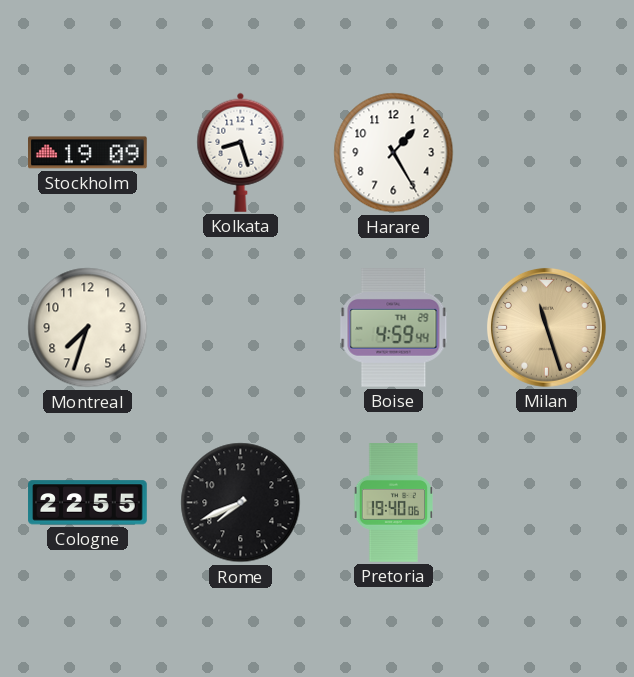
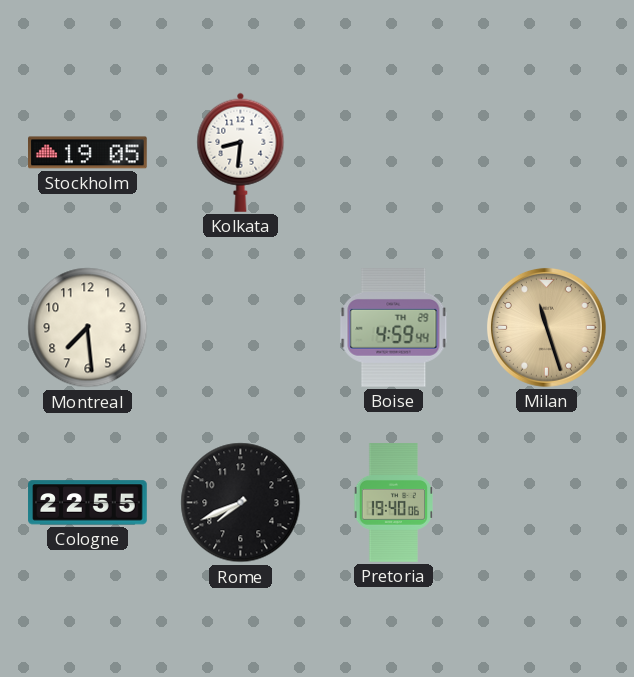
Stockholm: 19:09 -> 19:05
Kolkata: 8:27 -> 8:31
Harare: 1:25 -> none
Montreal: 7:33 -> 7:29
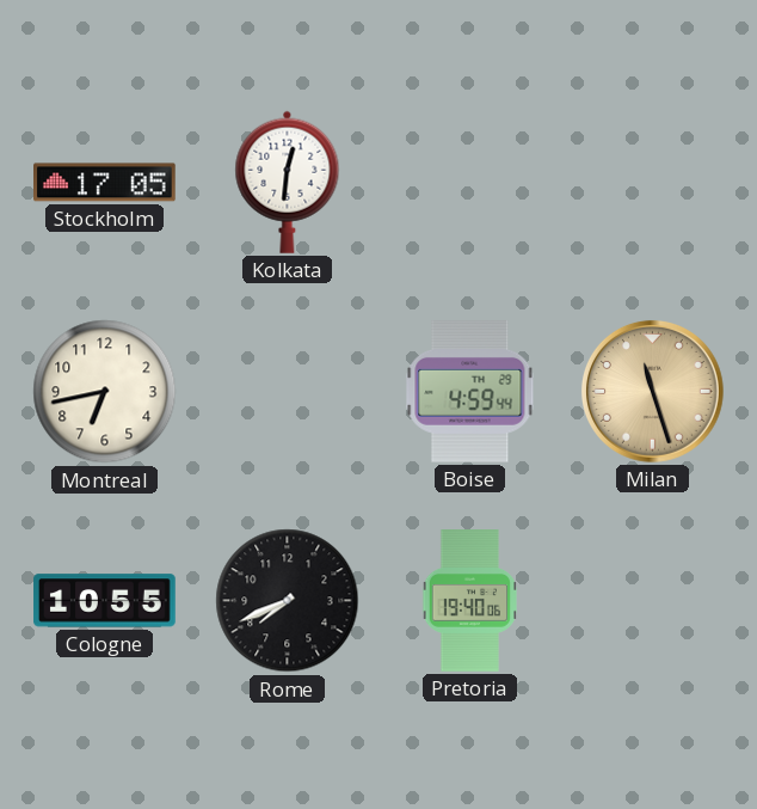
Stockholm: 19:05 -> 17:05
Kolkata: 8:31 -> 12:31
Montreal: 7:29 -> 6:43
Cologne: 22:55 -> 10:55
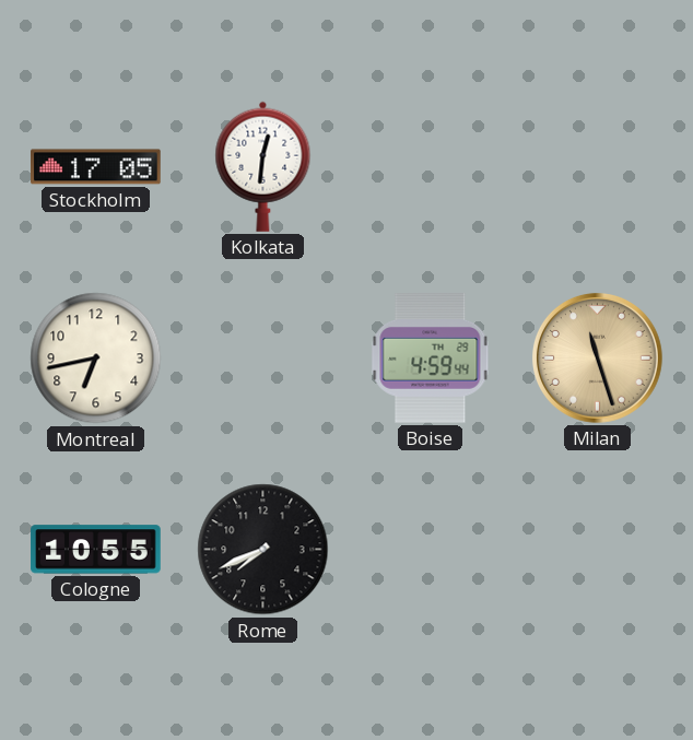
Pretoria: 19:40 -> none
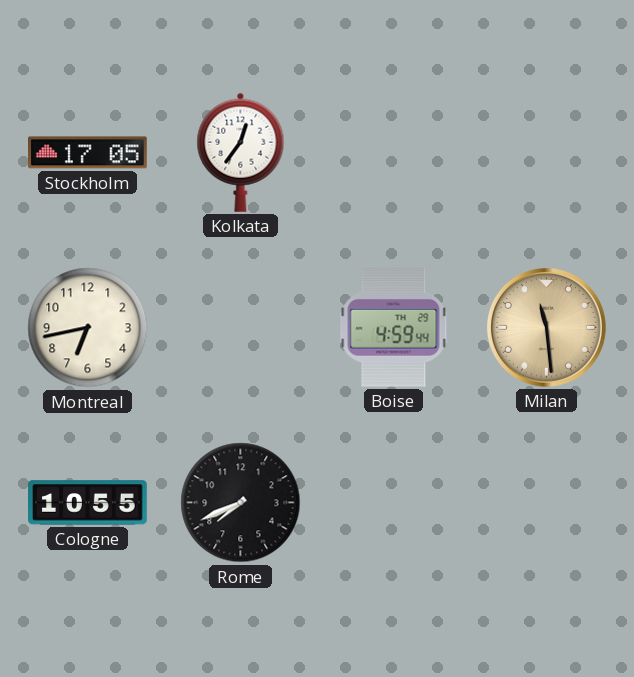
Kolkata: 12:31 -> 12:36
Milan: 11:27 -> 11:29
